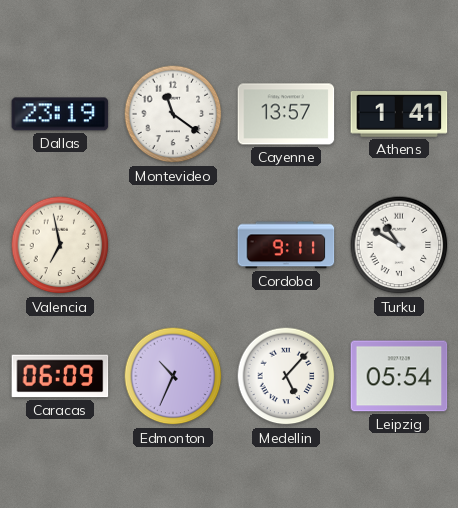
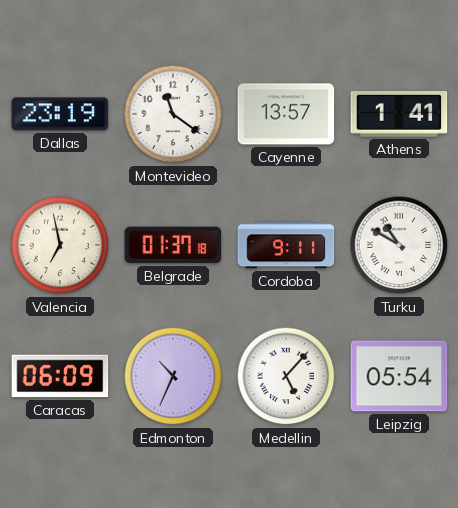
Belgrade: none -> 01:37
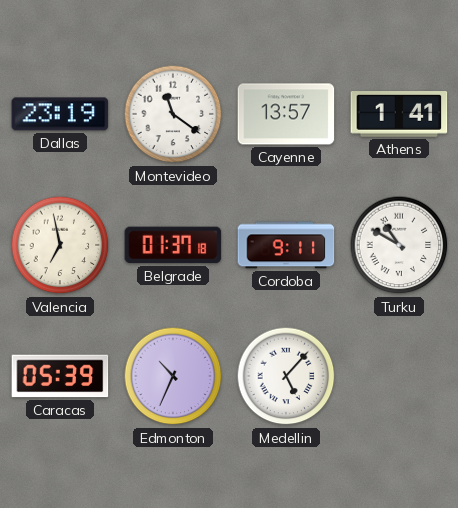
Caracas: 06:09 -> 05:39
Leipzig: 05:54 -> none
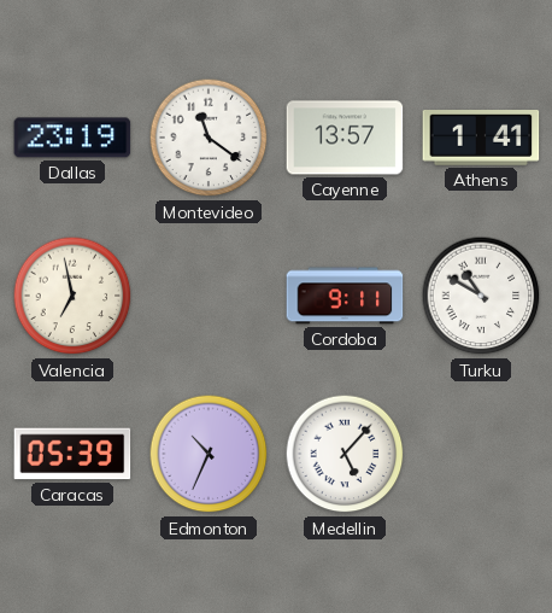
Belgrade: 01:37 -> none
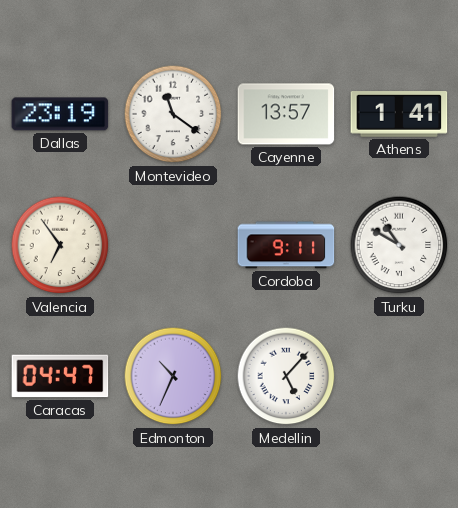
Valencia: 6:58 -> 6:54
Caracas: 05:39 -> 04:47
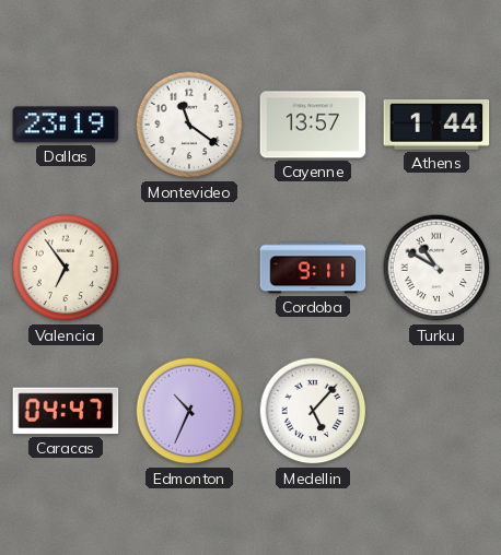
Athens: 1:41 -> 1:44
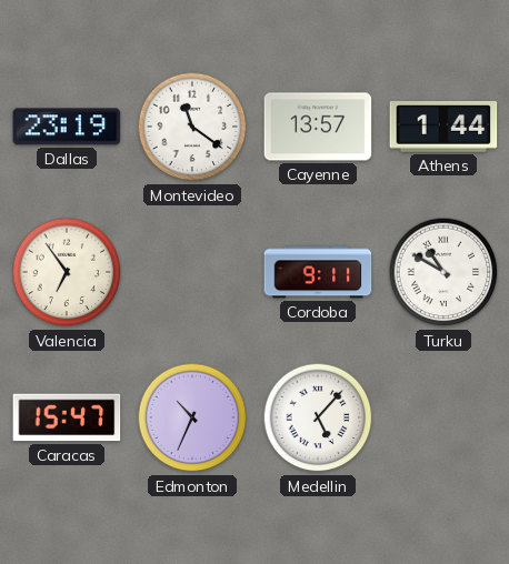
Caracas: 04:47 -> 15:47
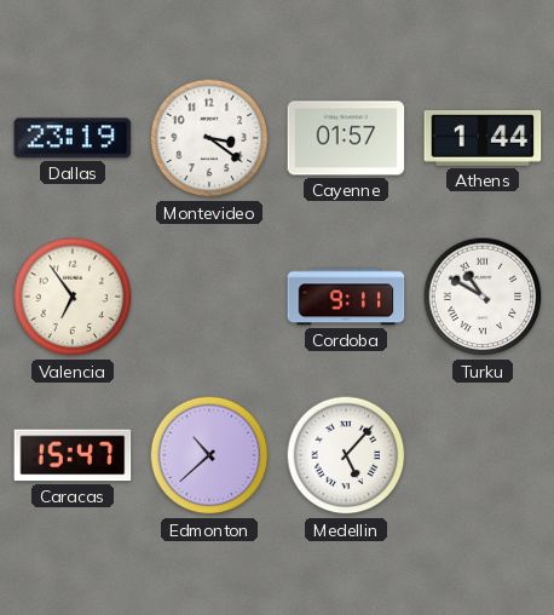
Montevideo: 11:21 -> 3:21
Cayenne: 13:57 -> 01:57
Edmonton: 10:34 -> 10:38
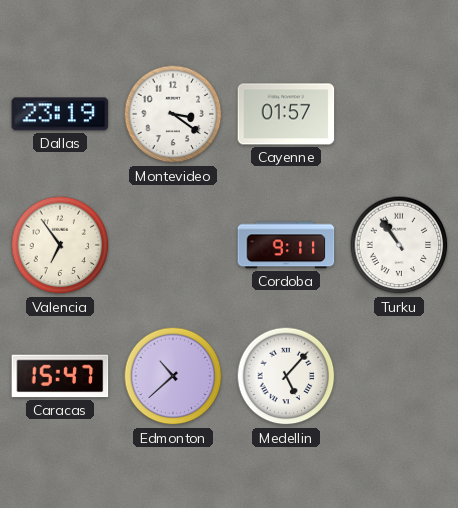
Athens: 1:44 -> none
Turku: 10:50 -> 10:54
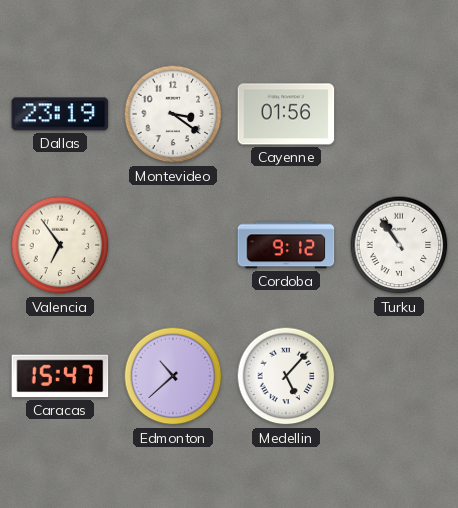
Cayenne: 01:57 -> 01:56
Cordoba: 9:11 -> 9:12
